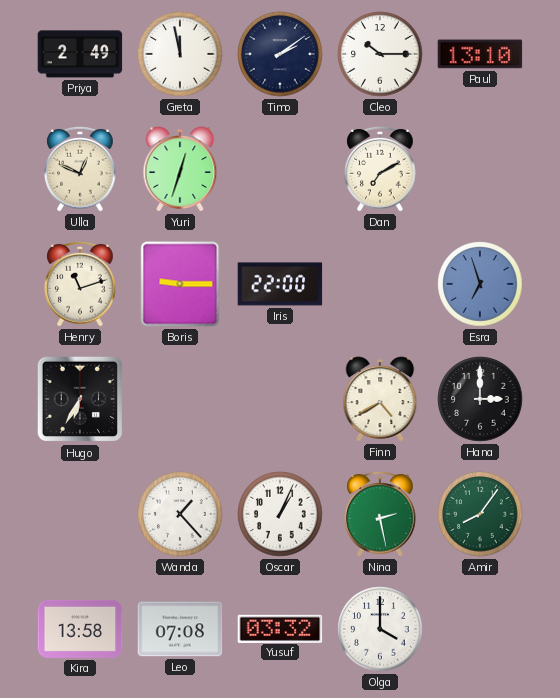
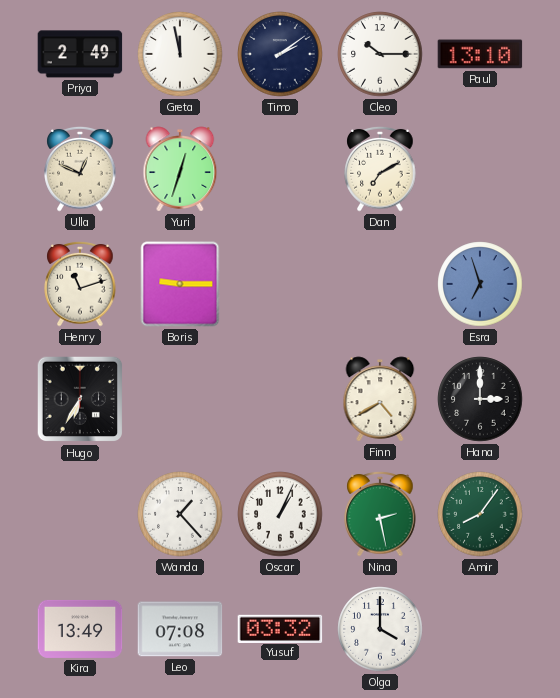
Iris: 22:00 -> none
Kira: 13:58 -> 13:49
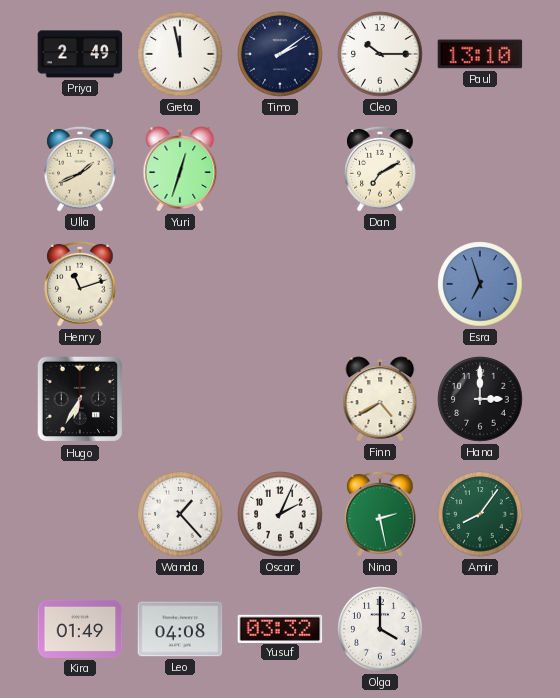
Ulla: 12:49 -> 1:41
Boris: 9:15 -> none
Oscar: 1:04 -> 2:04
Kira: 13:49 -> 01:49
Leo: 07:08 -> 04:08
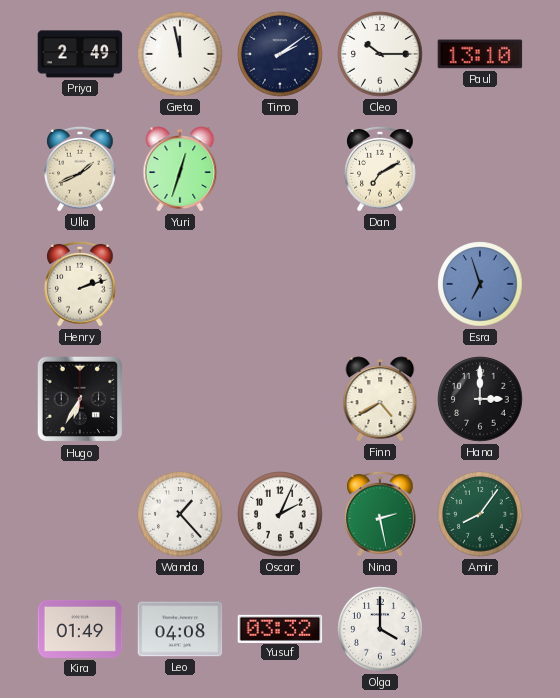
Henry: 11:12 -> 2:12
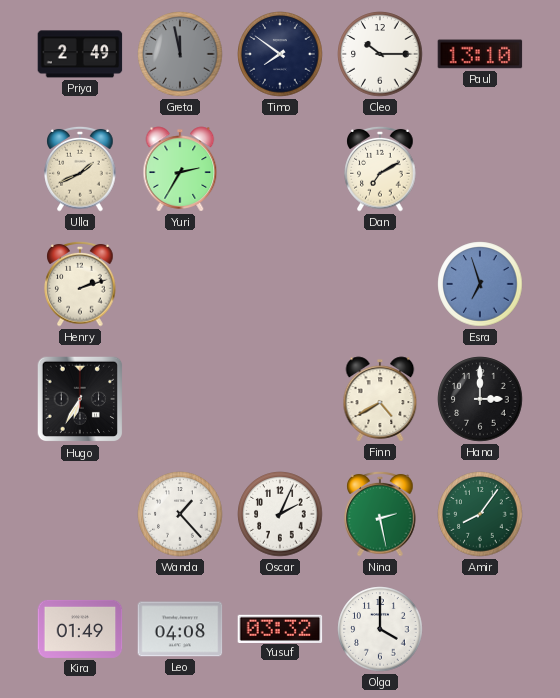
Greta dial: white -> grey
Timo: 2:09 -> 7:51
Yuri: 12:33 -> 2:35
